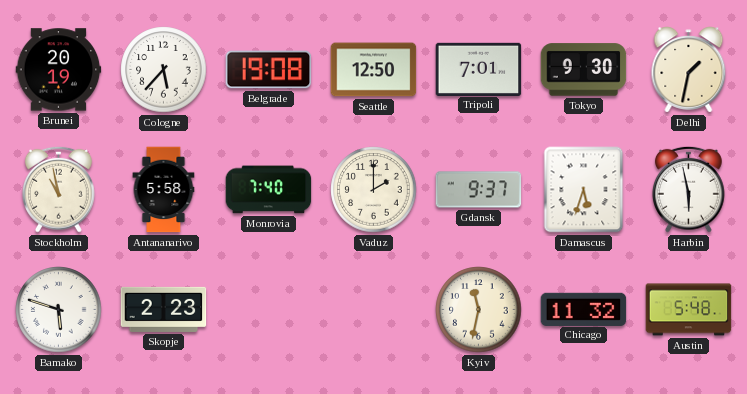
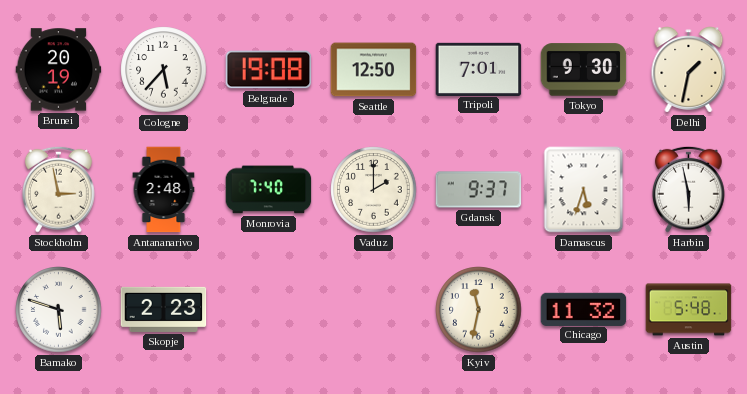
Stockholm: 10:58 -> 2:58
Antananarivo: 5:58 -> 2:48
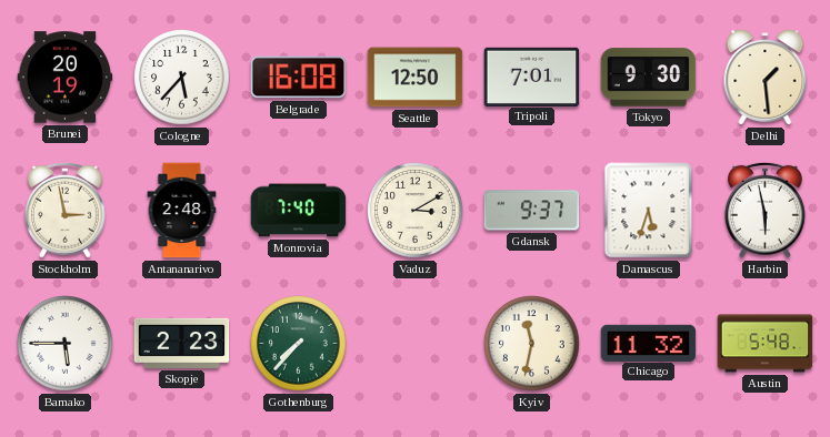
Belgrade: 19:08 -> 16:08
Delhi: 1:32 -> 1:29
Vaduz: 2:00 -> 3:10
Bamako: 5:48 -> 5:45
Gothenburg: none -> 7:37
